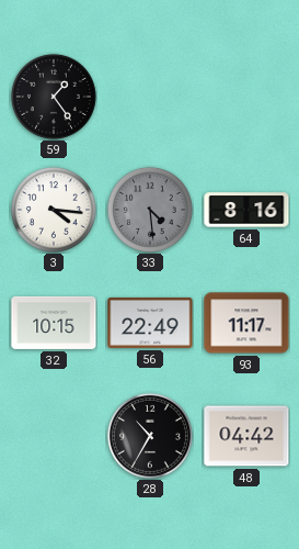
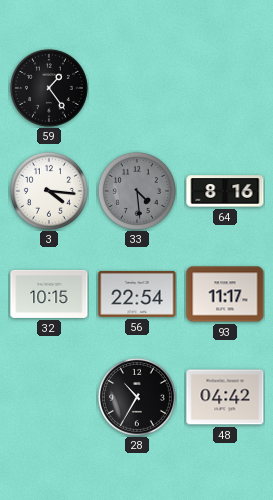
56: 22:49 -> 22:54
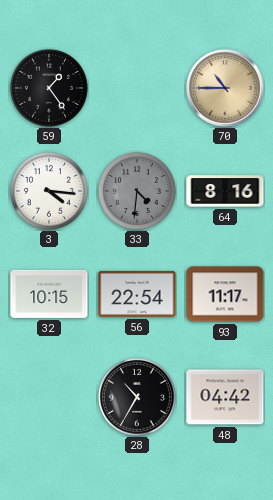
70: none -> 10:45
33: 4:29 -> 4:31
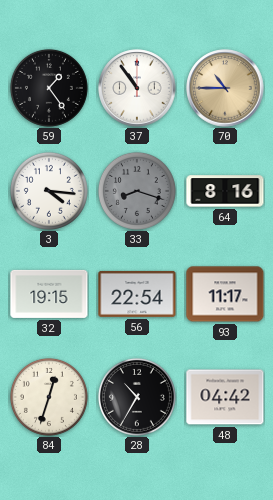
37: none -> 10:54
33: 4:31 -> 8:18
32: 10:15 -> 19:15
84: none -> 12:33
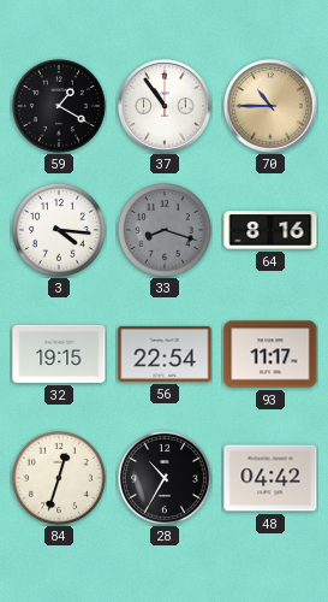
59: 1:24 -> 1:20
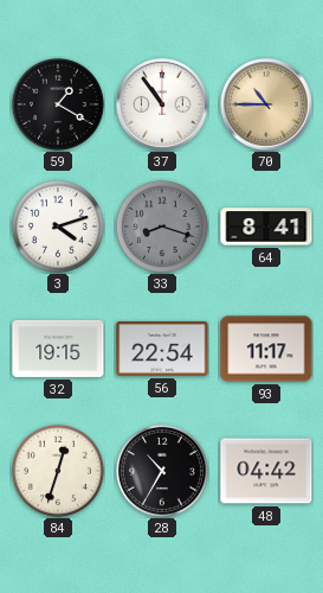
3: 4:16 -> 4:12
64: 8:16 -> 8:41
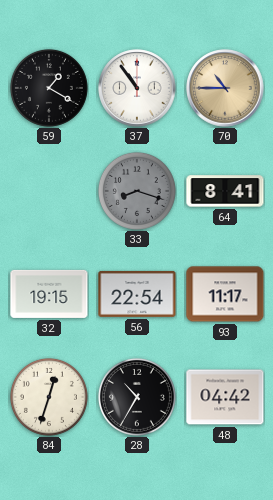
3: 4:12 -> none
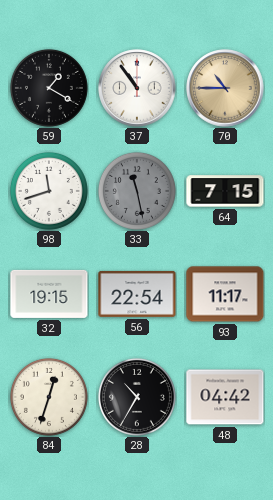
98: none -> 11:42
33: 8:18 -> 11:28
64: 8:41 -> 7:15
